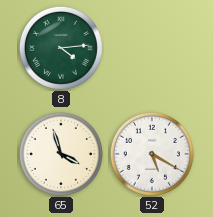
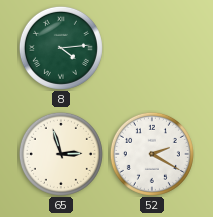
65: 3:57 -> 2:57
52: 5:20 -> 2:20
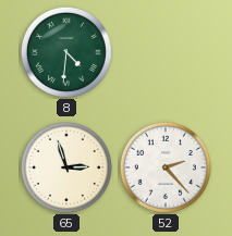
8: 4:14 -> 4:31
52: 2:20 -> 2:23
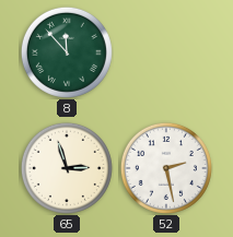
8: 4:31 -> 11:53
52: 2:23 -> 2:28
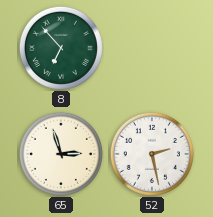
8: 11:53 -> 6:53
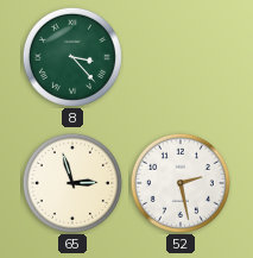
8: 6:53 -> 3:23
